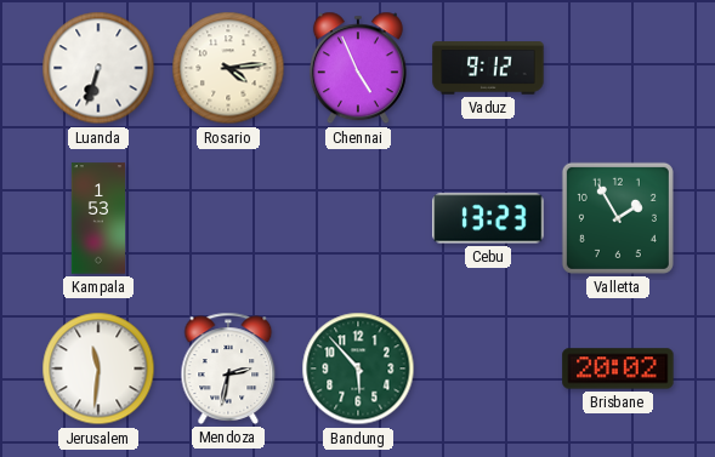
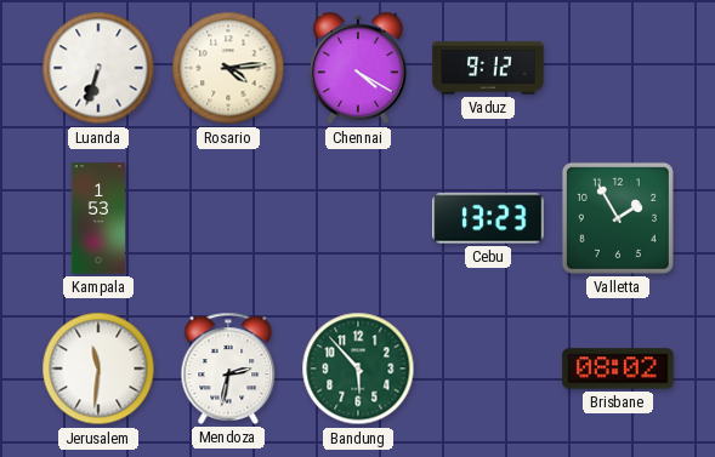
Chennai: 4:56 -> 4:20
Brisbane: 20:02 -> 08:02
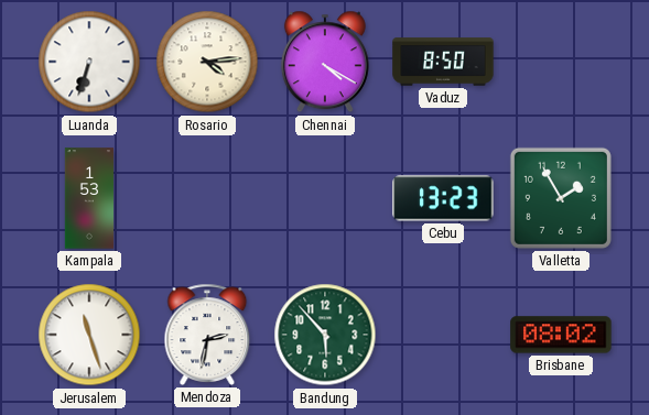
Vaduz: 9:12 -> 8:50
Jerusalem: 11:31 -> 11:27
